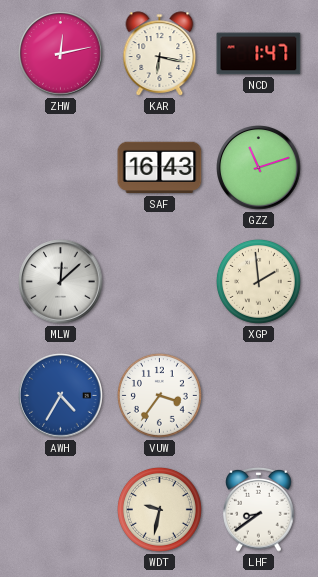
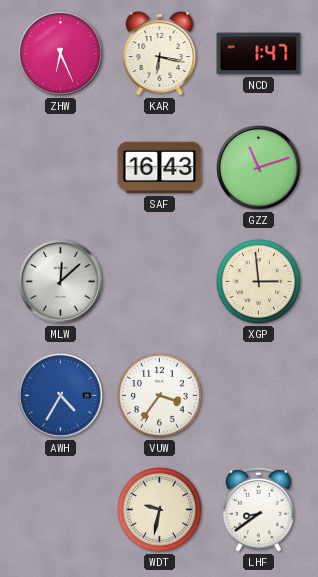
ZHW: 12:13 -> 6:26
XGP: 1:59 -> 2:59
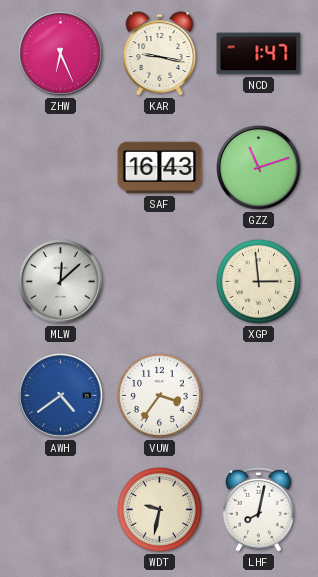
KAR: 6:17 -> 9:17
AWH: 4:35 -> 4:39
LHF: 8:39 -> 8:02
